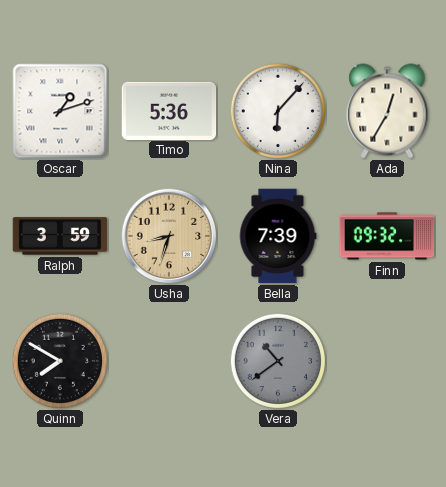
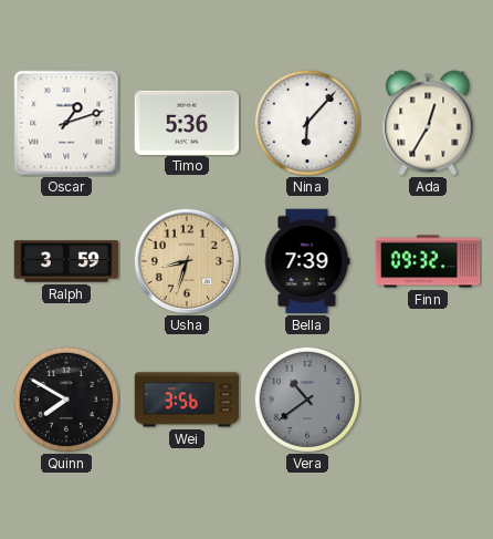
Wei: none -> 3:56
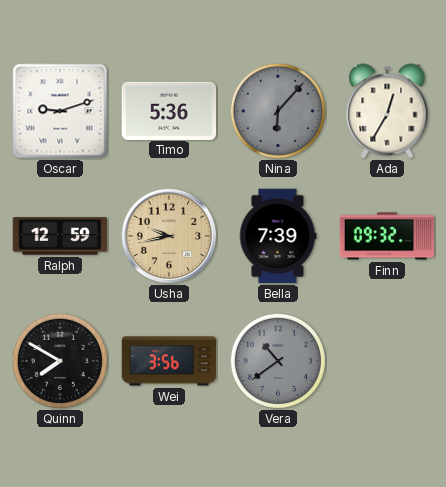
Oscar: 1:12 -> 9:12
Nina dial: white -> grey
Ralph: 3:59 -> 12:59
Usha: 8:33 -> 9:43
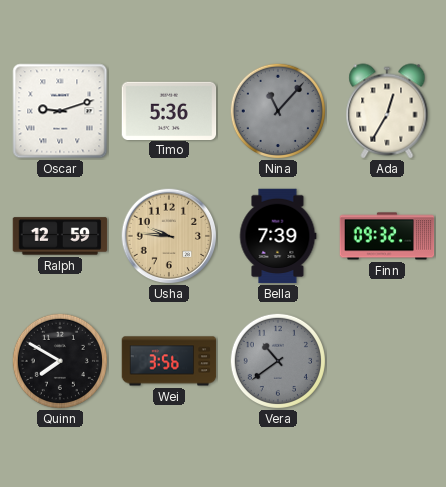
Nina: 6:07 -> 11:07
Usha: 9:43 -> 9:46
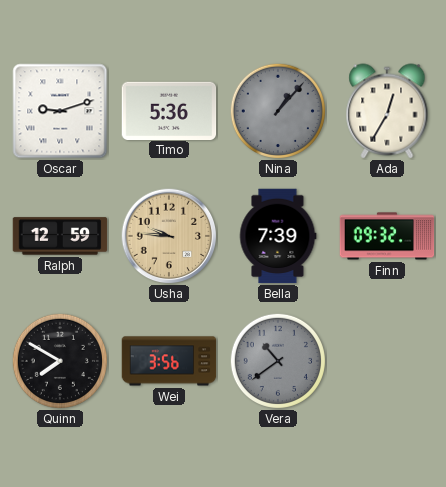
Nina: 11:07 -> 1:07
